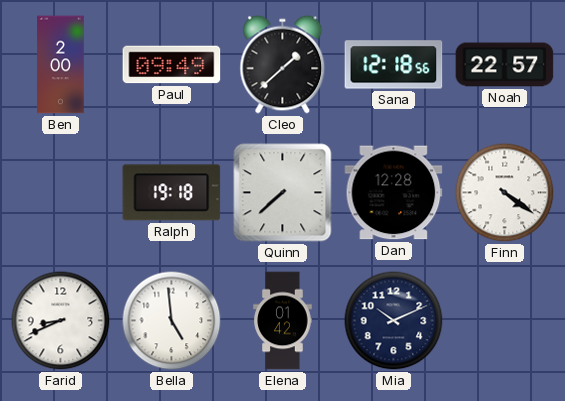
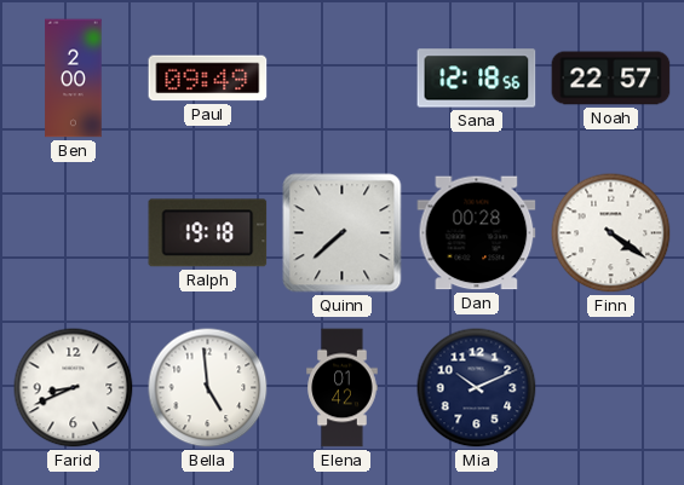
Cleo: 1:38 -> none
Dan: 12:28 -> 00:28
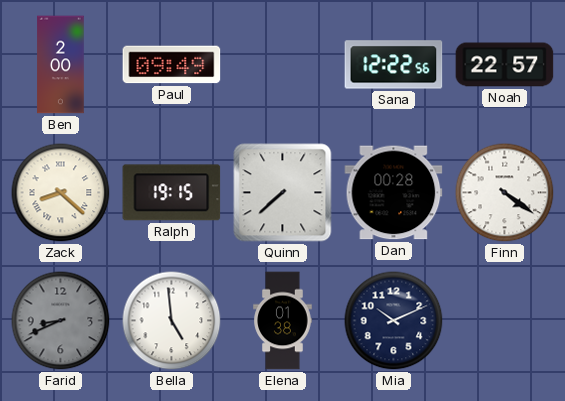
Sana: 12:18 -> 12:22
Zack: none -> 8:22
Ralph: 19:18 -> 19:15
Farid dial: white -> grey
Elena: 01:42 -> 01:38
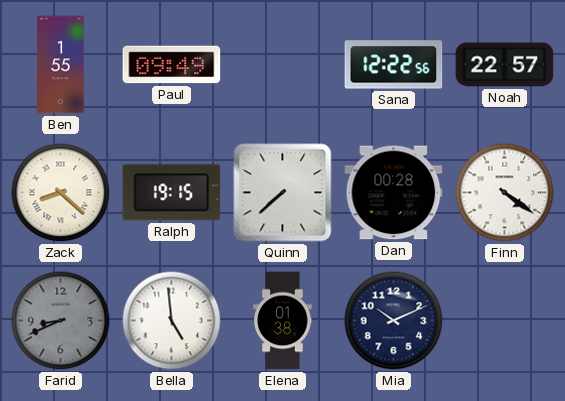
Ben: 2:00 -> 1:55
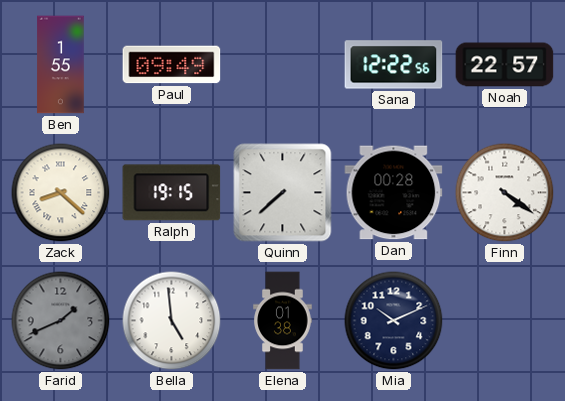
Farid: 8:41 -> 1:41
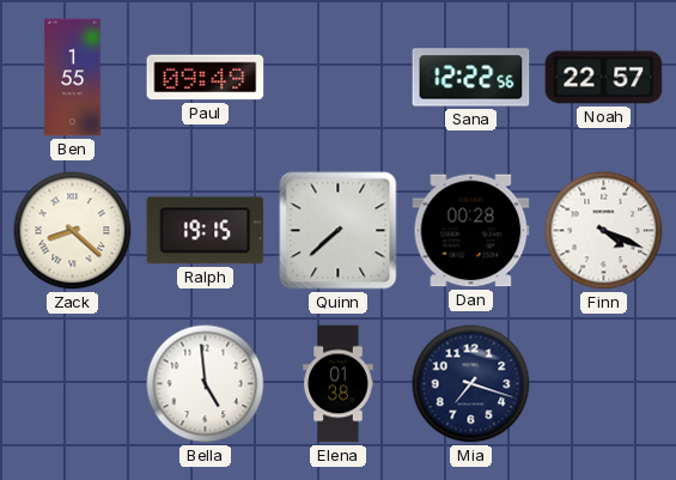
Finn: 4:21 -> 4:19
Farid: 1:41 -> none
Mia: 10:11 -> 7:18
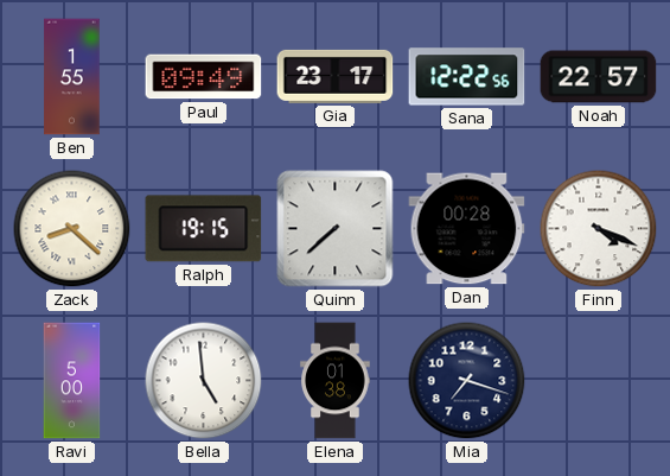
Gia: none -> 23:17
Ravi: none -> 5:00
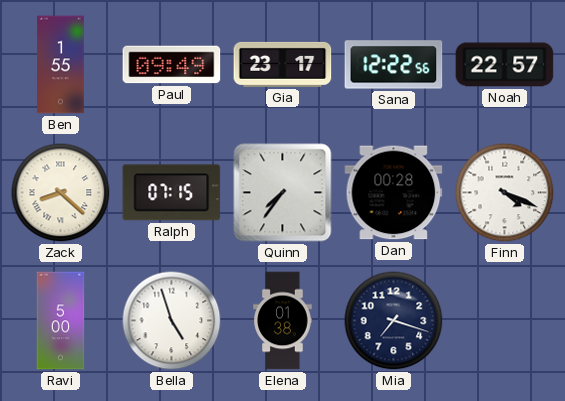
Ralph: 19:15 -> 07:15
Quinn: 7:38 -> 7:36
Bella: 4:59 -> 4:57
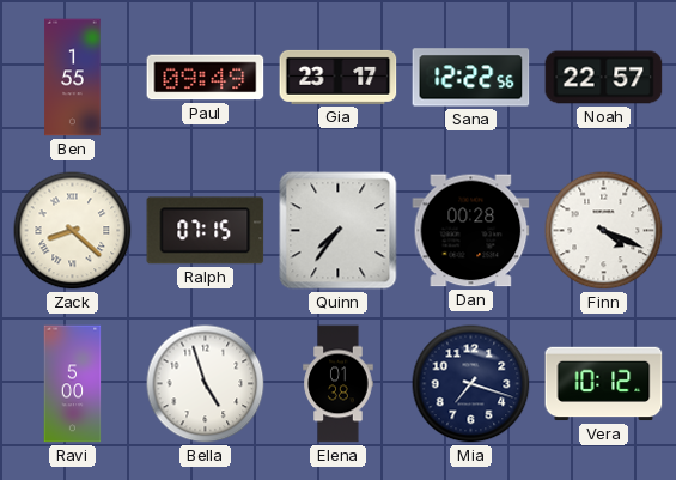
Vera: none -> 10:12
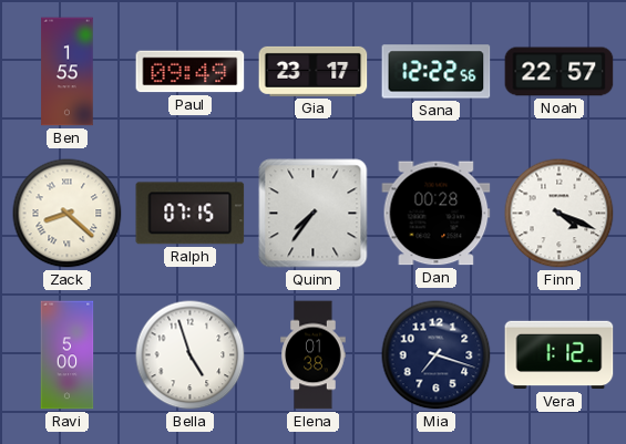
Vera: 10:12 -> 1:12
